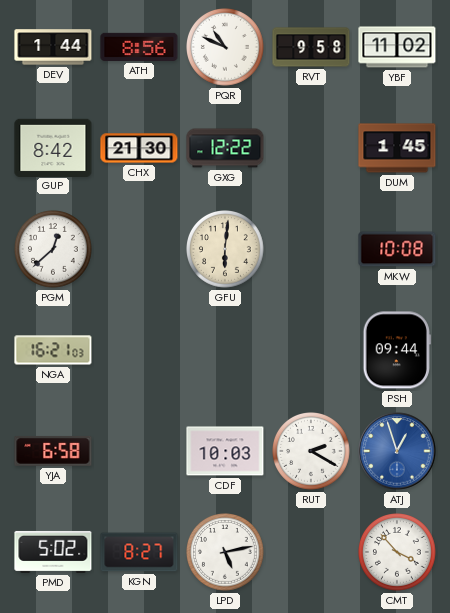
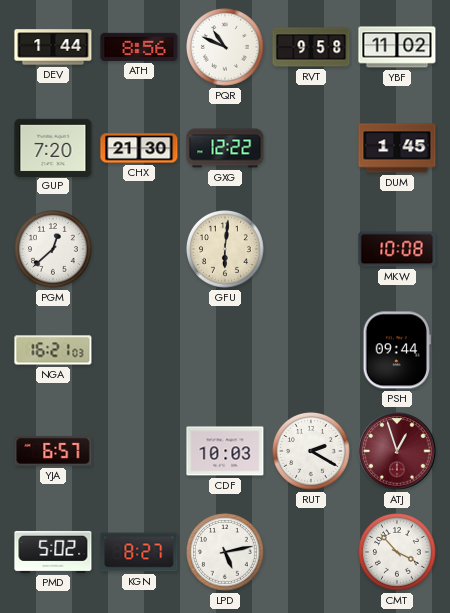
GUP: 8:42 -> 7:20
YJA: 6:58 -> 6:57
ATJ dial: blue -> burgundy
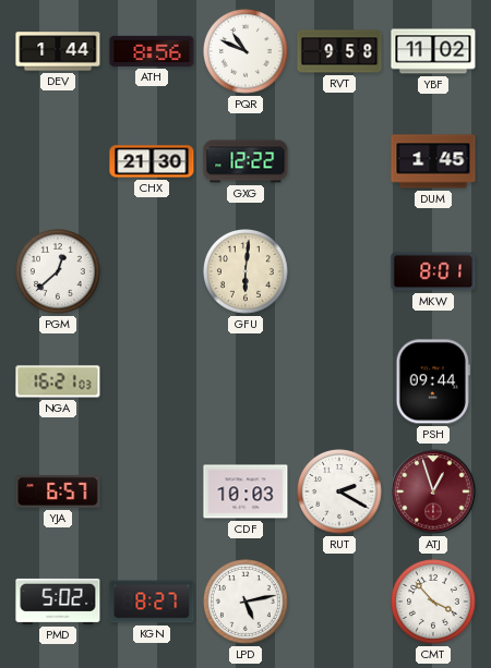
GUP: 7:20 -> none
MKW: 10:08 -> 8:01
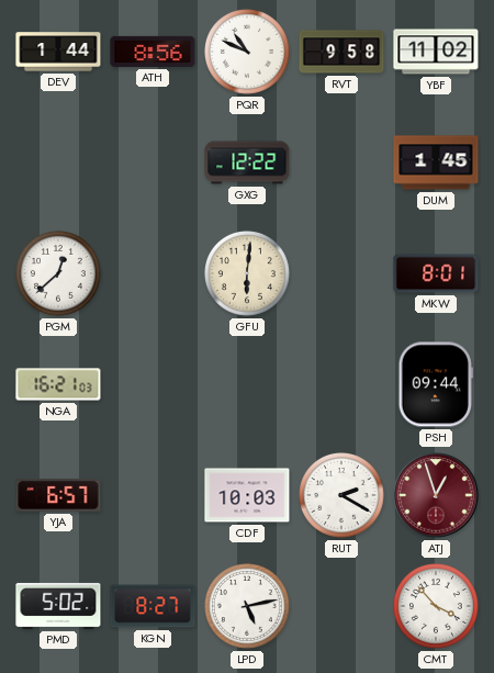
CHX: 21:30 -> none
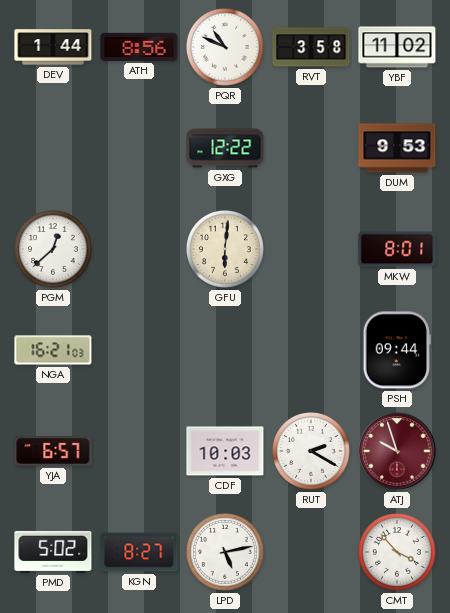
RVT: 9:58 -> 3:58
DUM: 1:45 -> 9:53
ATJ: 12:57 -> 9:57
